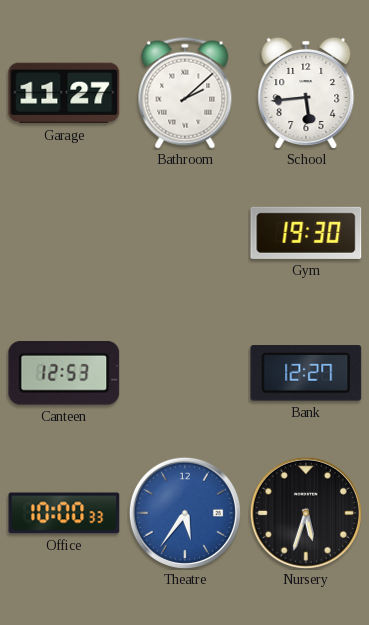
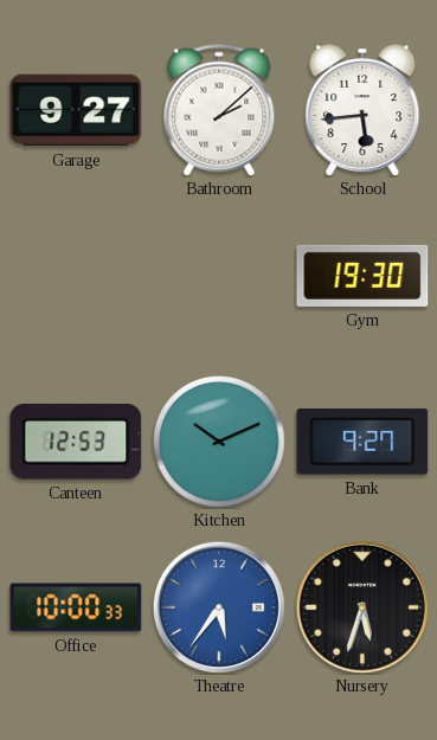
Garage: 11:27 -> 9:27
Kitchen: none -> 10:11
Bank: 12:27 -> 9:27
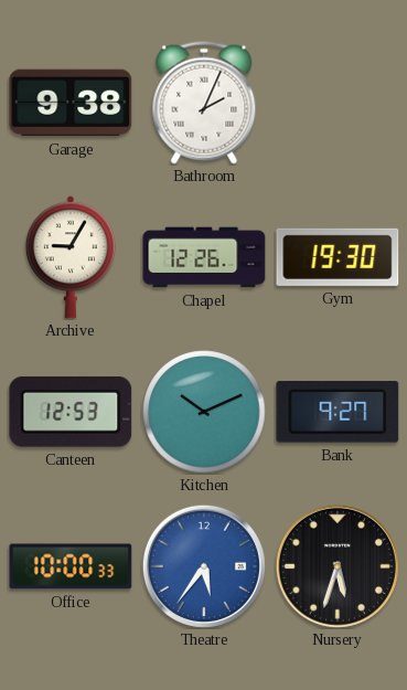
Garage: 9:27 -> 9:38
Bathroom: 2:08 -> 2:04
School: 5:44 -> none
Archive: none -> 9:05
Chapel: none -> 12:26
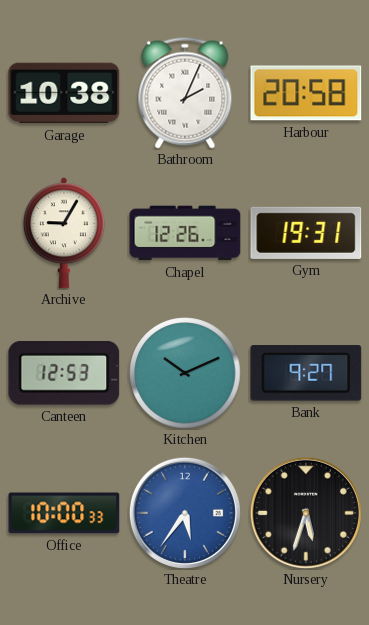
Garage: 9:38 -> 10:38
Harbour: none -> 20:58
Gym: 19:30 -> 19:31
